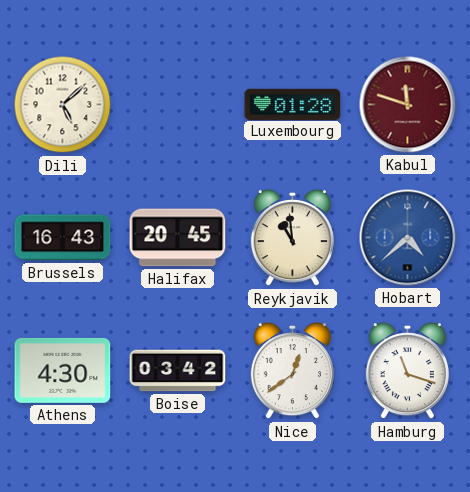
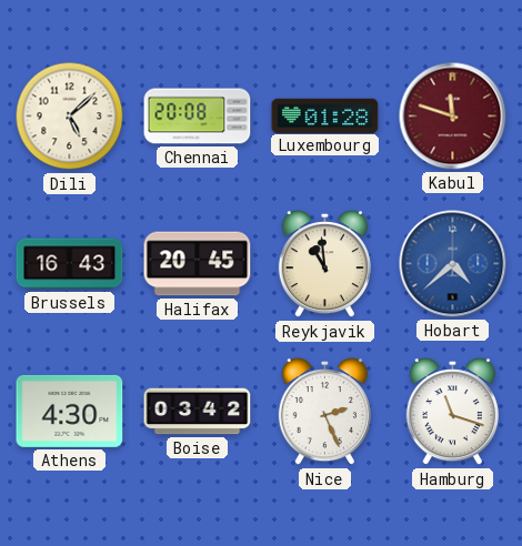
Chennai: none -> 20:08
Nice: 12:39 -> 2:26
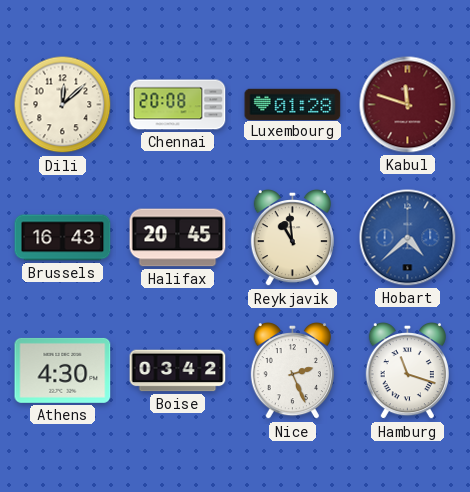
Dili: 5:08 -> 12:08
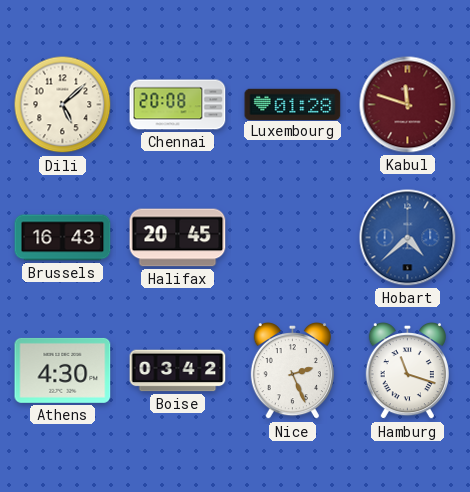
Dili: 12:08 -> 5:08
Reykjavik: 10:59 -> none
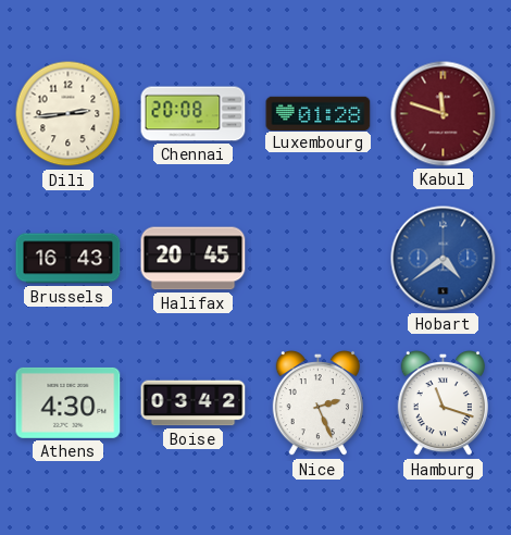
Dili: 5:08 -> 2:44
Hobart: 4:38 -> 4:39
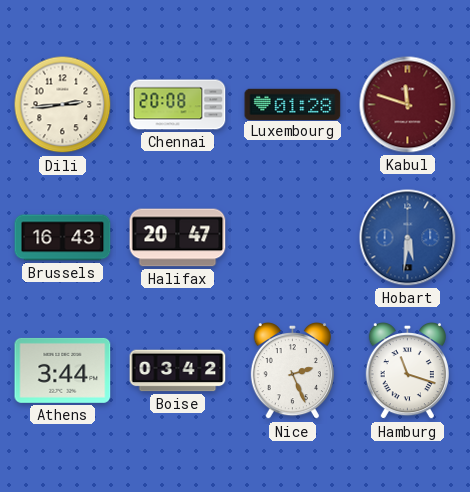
Halifax: 20:45 -> 20:47
Hobart: 4:39 -> 5:31
Athens: 4:30 -> 3:44
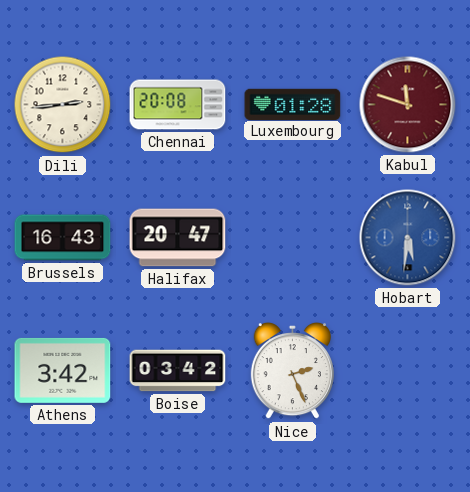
Athens: 3:44 -> 3:42
Hamburg: 11:18 -> none
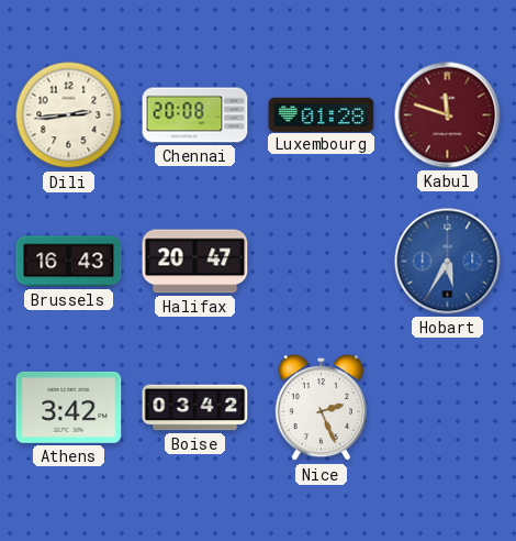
Hobart: 5:31 -> 5:35
